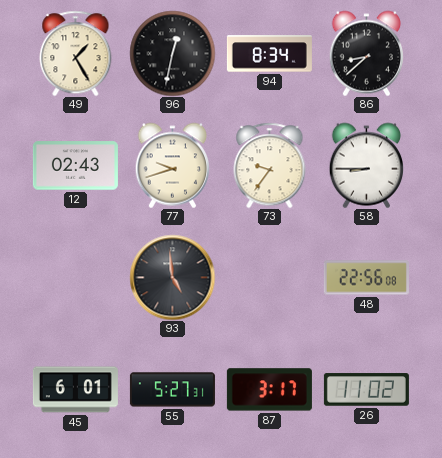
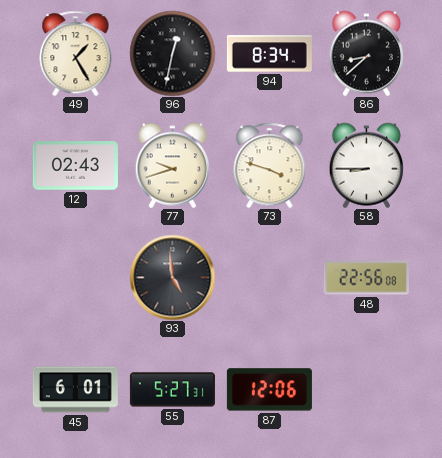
73: 9:36 -> 3:48
87: 3:17 -> 12:06
26: 11:02 -> none
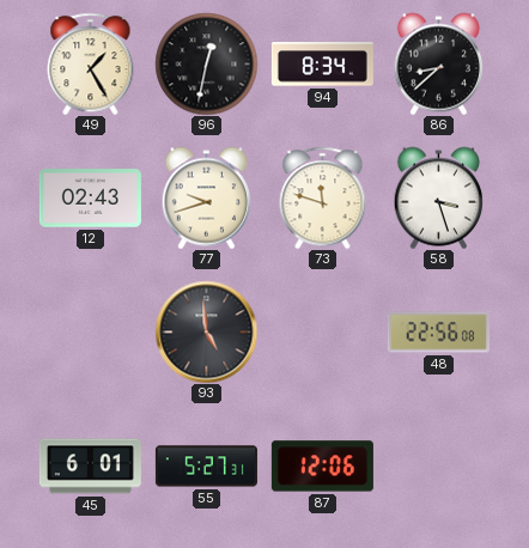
73: 3:48 -> 11:48
58: 8:45 -> 3:27
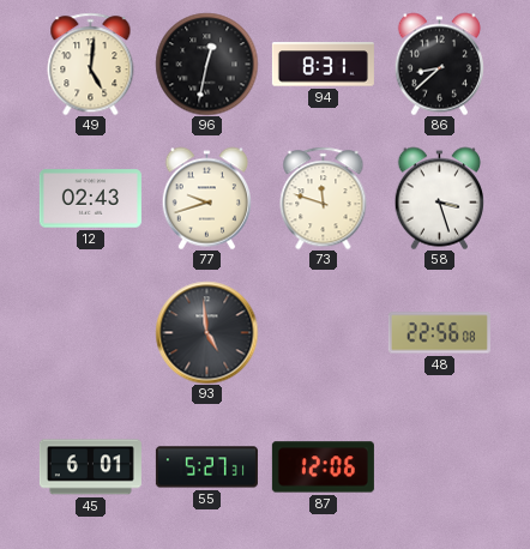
49: 1:25 -> 5:01
94: 8:34 -> 8:31
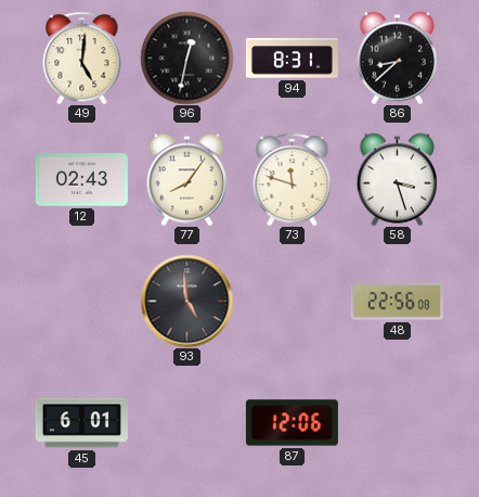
77: 9:42 -> 8:06
55: 5:27 -> none
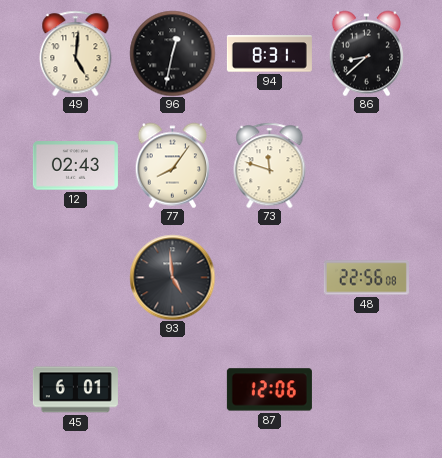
58: 3:27 -> none
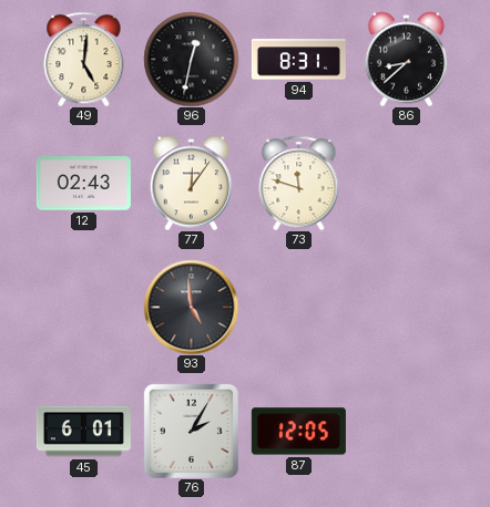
77: 8:06 -> 12:06
48: 22:56 -> none
76: none -> 2:05
87: 12:06 -> 12:05
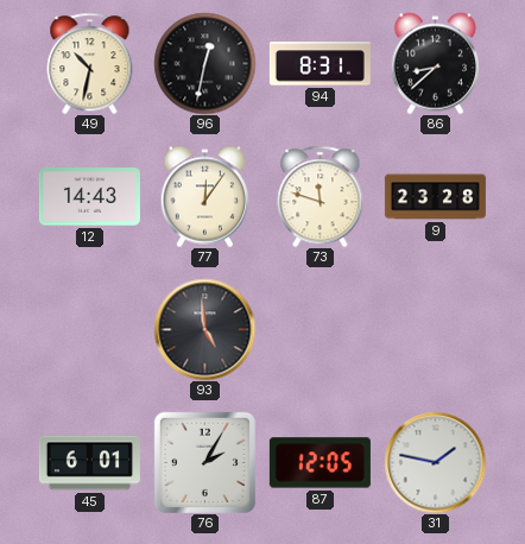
49: 5:01 -> 10:32
12: 02:43 -> 14:43
9: none -> 23:28
31: none -> 1:47
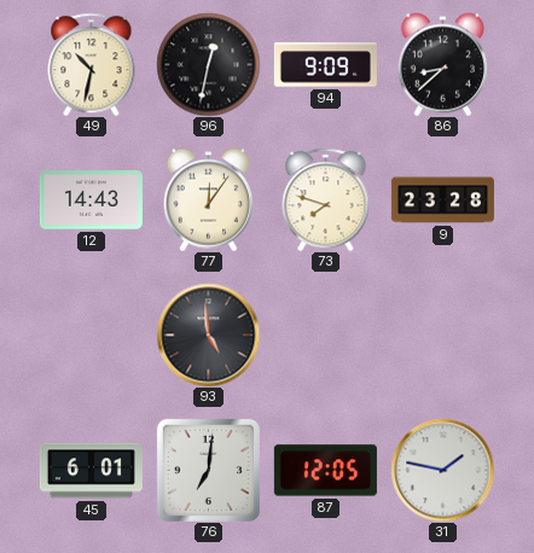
94: 8:31 -> 9:09
73: 11:48 -> 7:48
76: 2:05 -> 7:01
